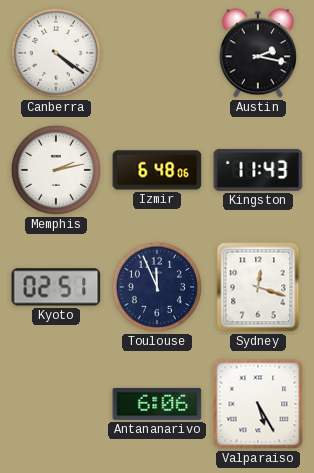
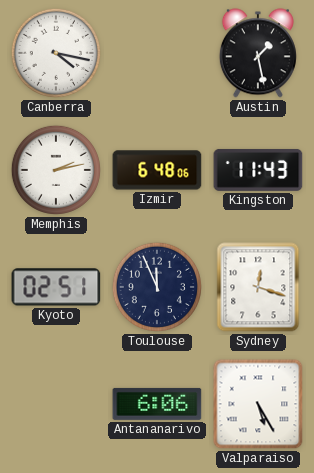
Canberra: 4:21 -> 4:17
Austin: 2:17 -> 1:28
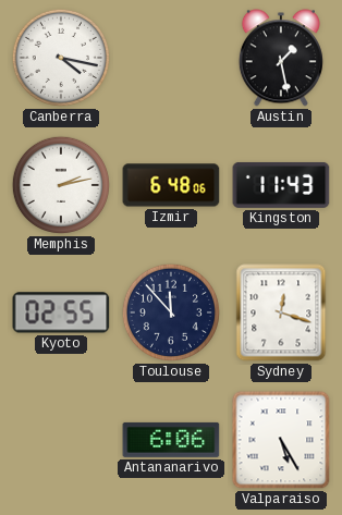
Kyoto: 02:51 -> 02:55
Toulouse: 11:56 -> 11:53
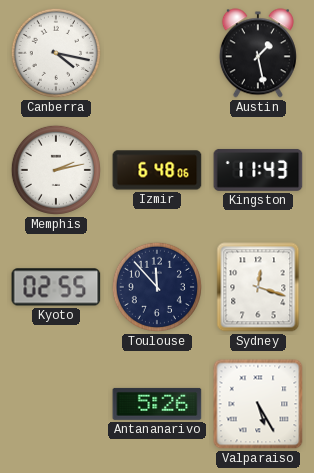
Antananarivo: 6:06 -> 5:26
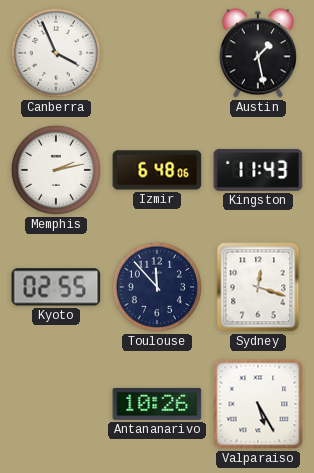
Canberra: 4:17 -> 3:56
Antananarivo: 5:26 -> 10:26
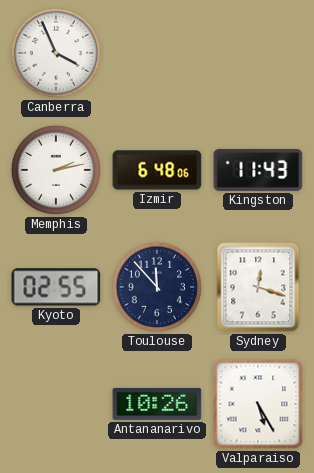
Austin: 1:28 -> none
